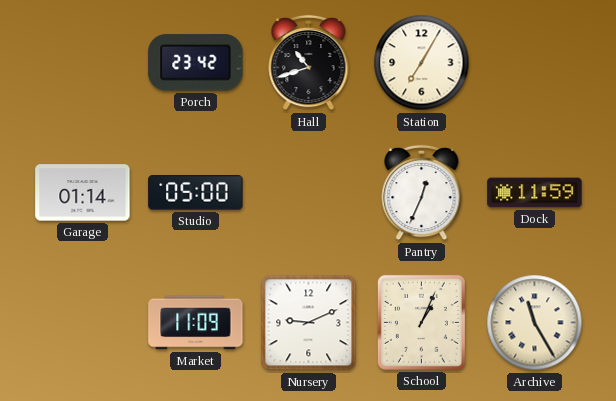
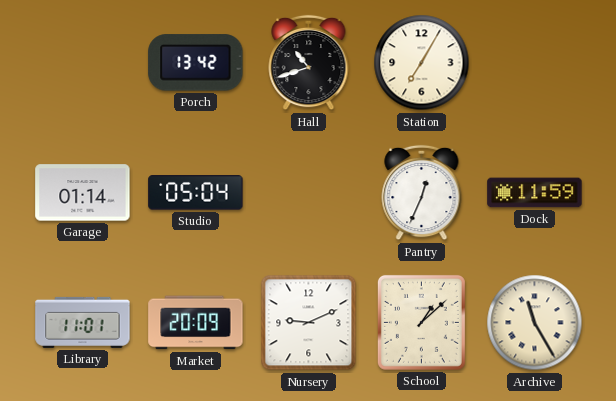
Porch: 23:42 -> 13:42
Studio: 05:00 -> 05:04
Library: none -> 11:01
Market: 11:09 -> 20:09
School: 1:04 -> 1:08
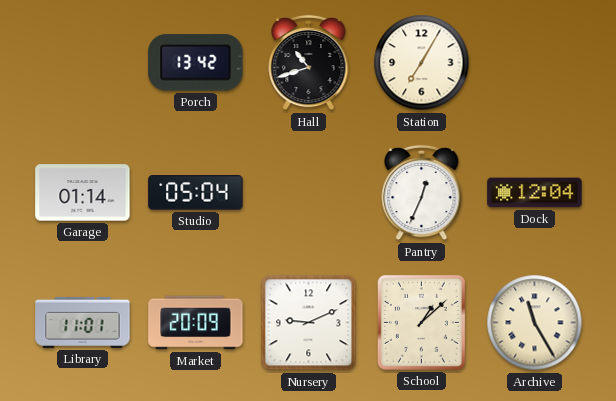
Dock: 11:59 -> 12:04
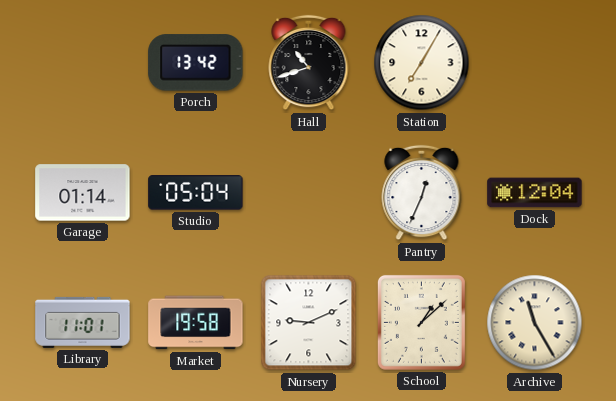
Market: 20:09 -> 19:58
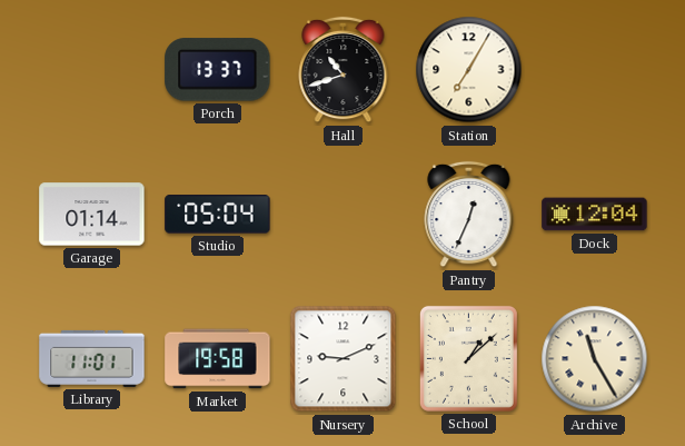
Porch: 13:42 -> 13:37
